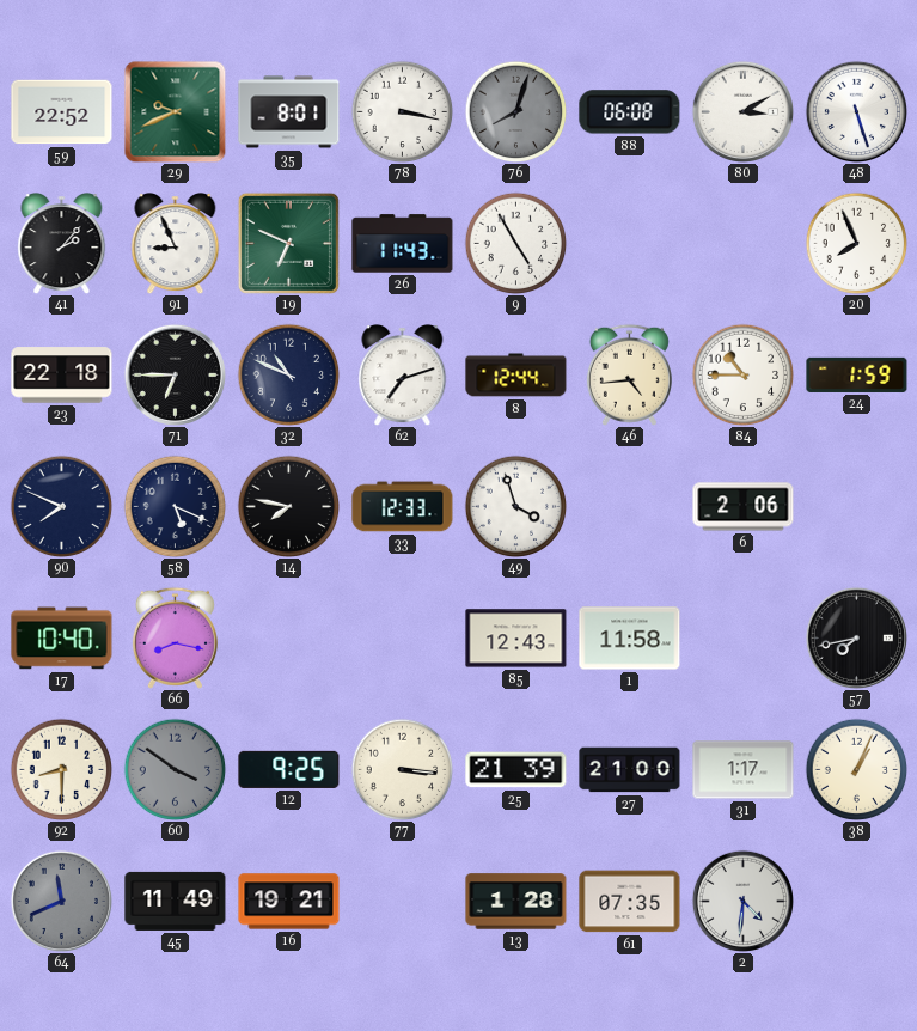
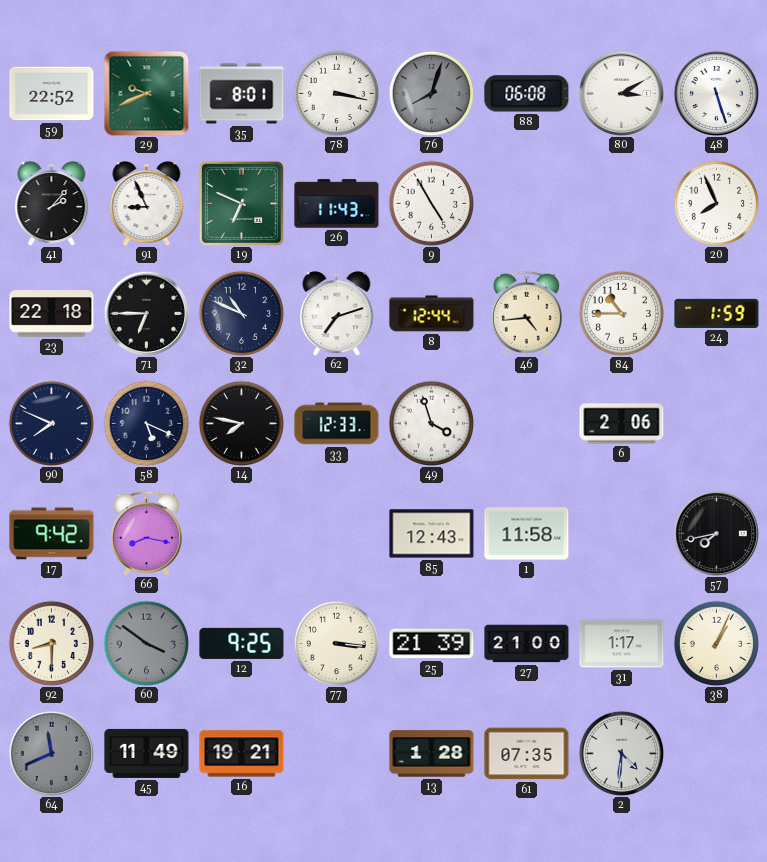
17: 10:40 -> 9:42
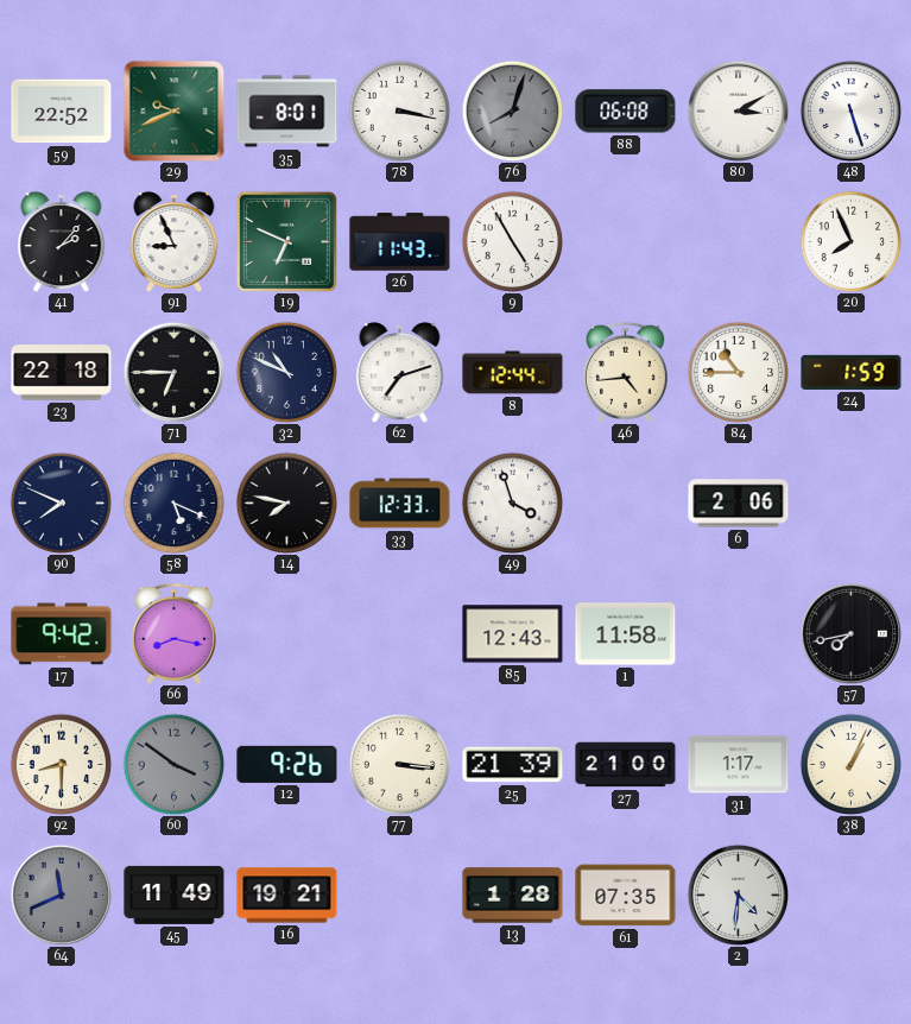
12: 9:25 -> 9:26
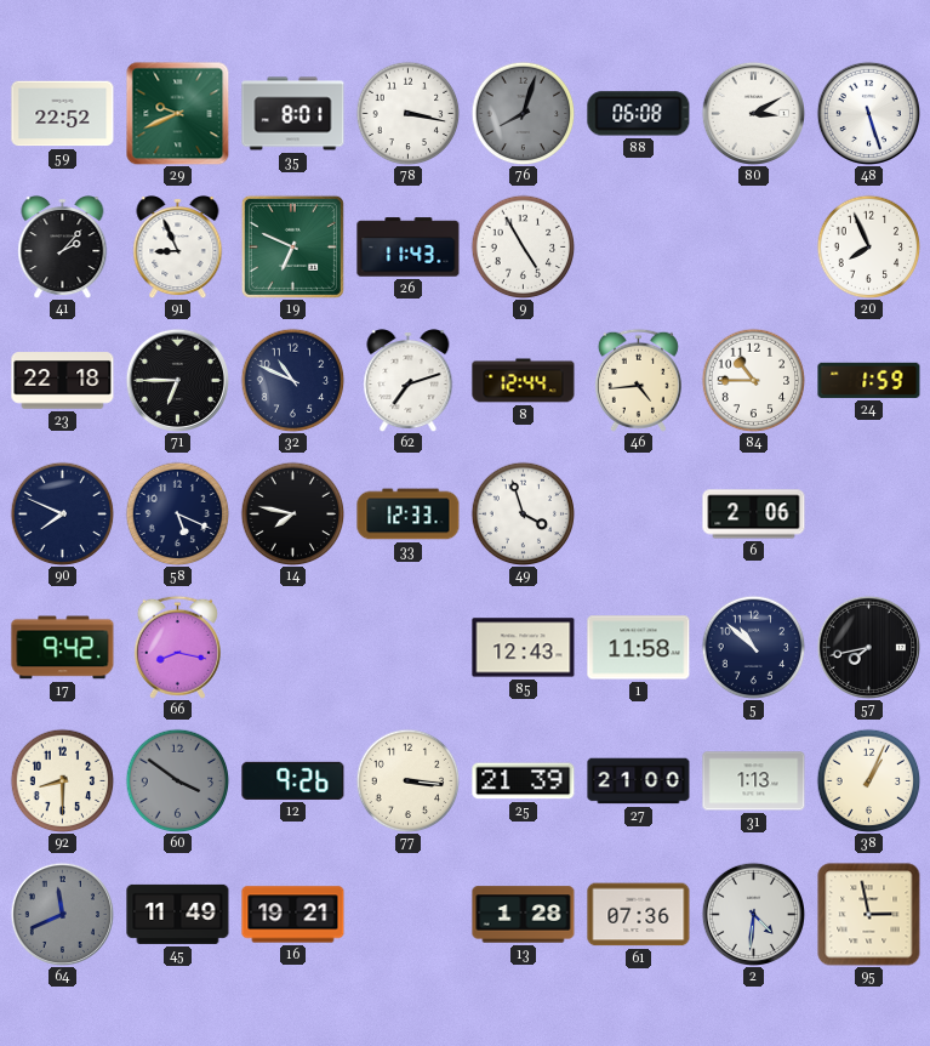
5: none -> 10:52
31: 1:17 -> 1:13
61: 07:35 -> 07:36
95: none -> 2:58
